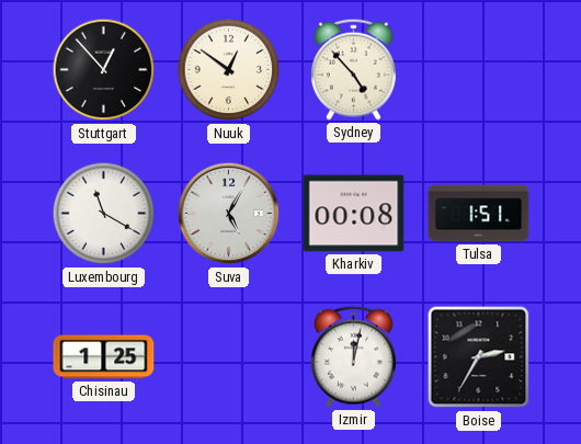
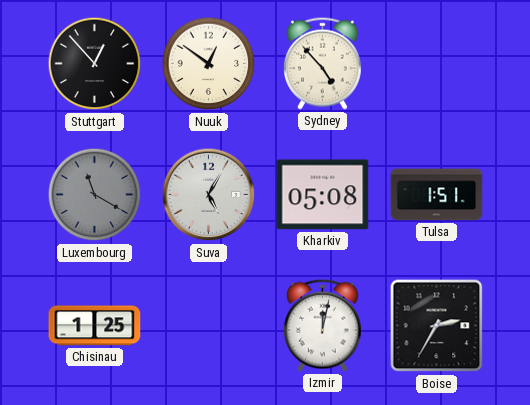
Luxembourg dial: white -> grey
Kharkiv: 00:08 -> 05:08
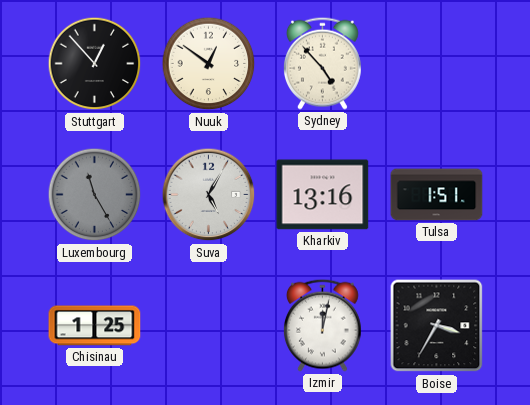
Luxembourg: 11:20 -> 11:25
Kharkiv: 05:08 -> 13:16
Boise: 2:35 -> 3:35
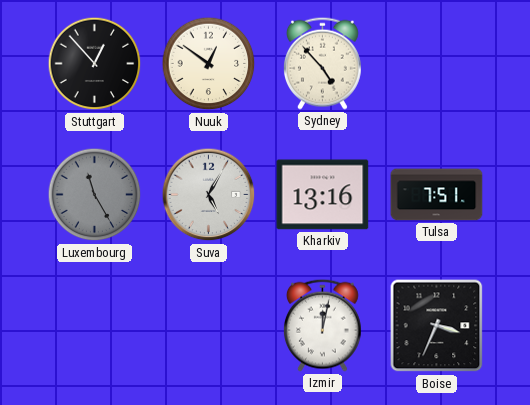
Tulsa: 1:51 -> 7:51
Chisinau: 1:25 -> none
Boise: 3:35 -> 3:34
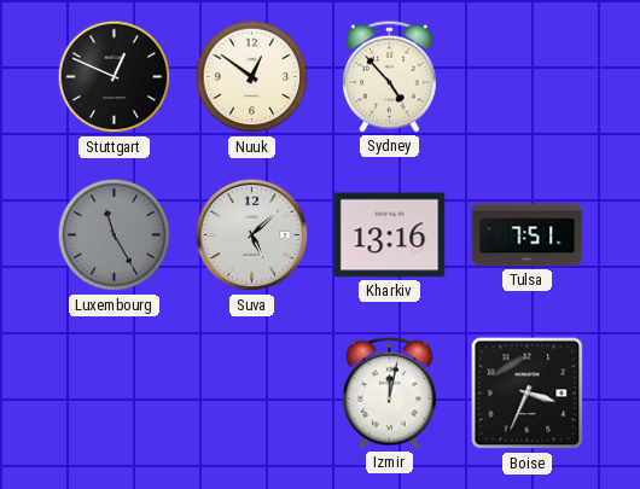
Stuttgart: 12:53 -> 12:49
Suva: 5:05 -> 5:08
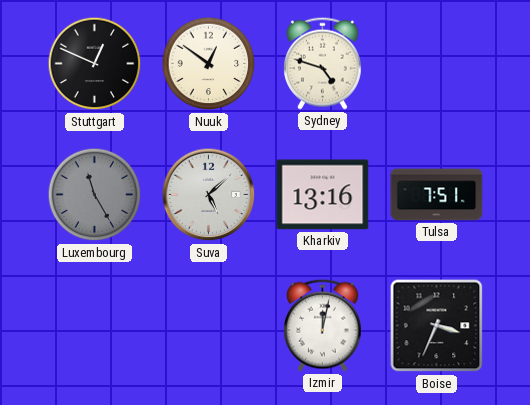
Sydney: 4:53 -> 4:48
